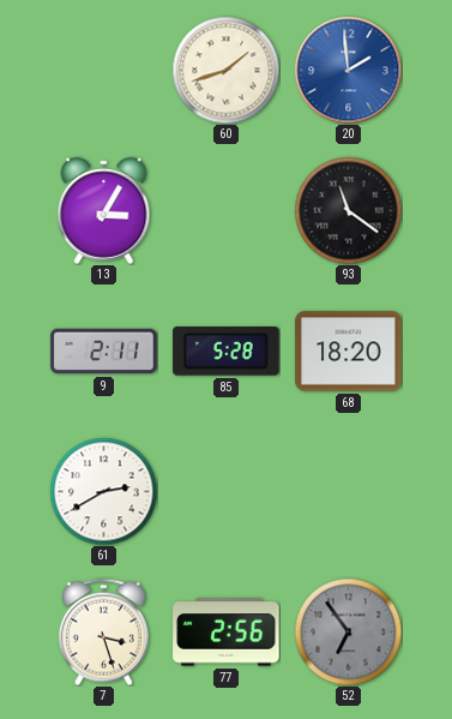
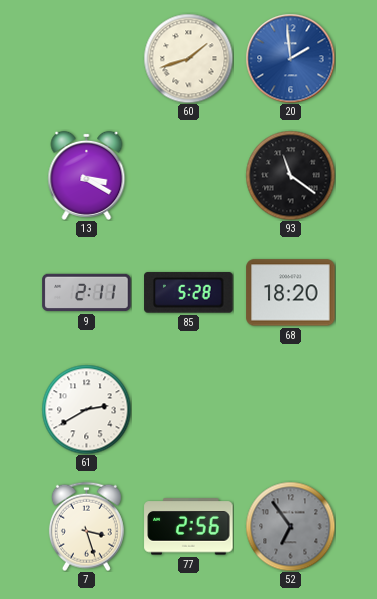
13: 3:05 -> 3:20
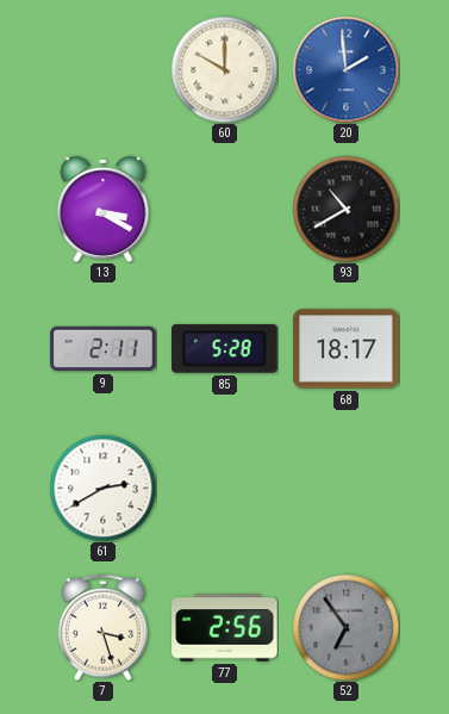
60: 1:42 -> 10:00
93: 11:21 -> 10:40
68: 18:20 -> 18:17
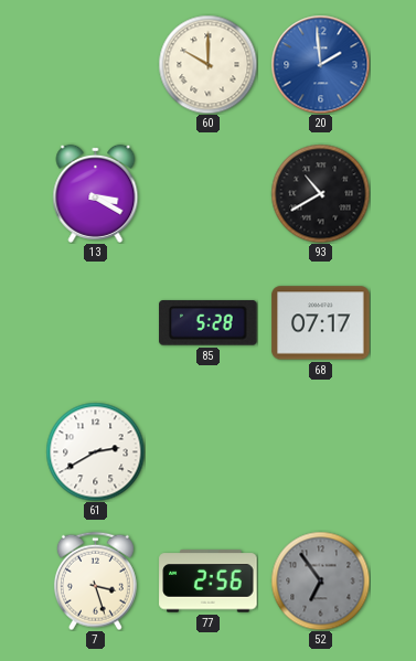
9: 2:11 -> none
68: 18:17 -> 07:17
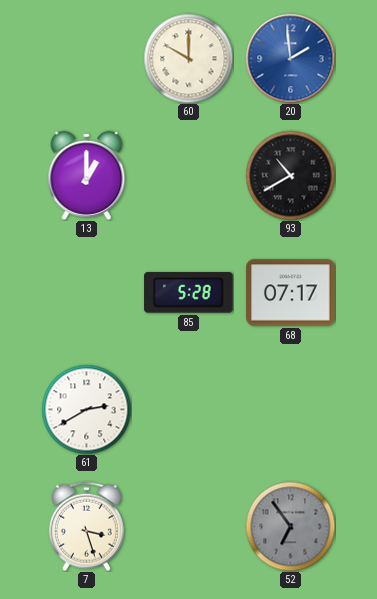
13: 3:20 -> 1:00
77: 2:56 -> none
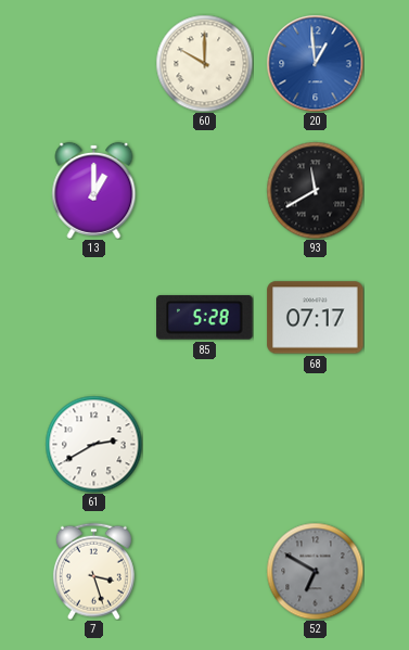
20: 1:59 -> 12:59
93: 10:40 -> 11:40
52: 6:54 -> 6:50
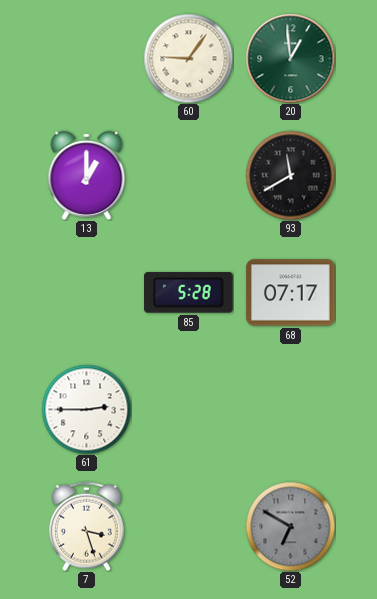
60: 10:00 -> 9:06
20 dial: blue -> green
61: 2:40 -> 2:45
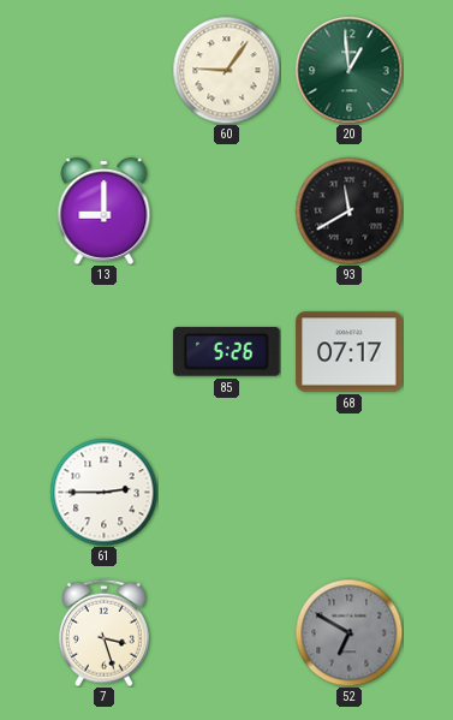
13: 1:00 -> 9:00
85: 5:28 -> 5:26
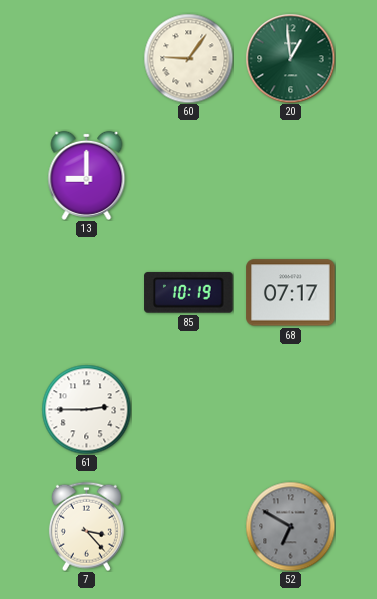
93: 11:40 -> none
85: 5:26 -> 10:19
7: 3:27 -> 3:23
